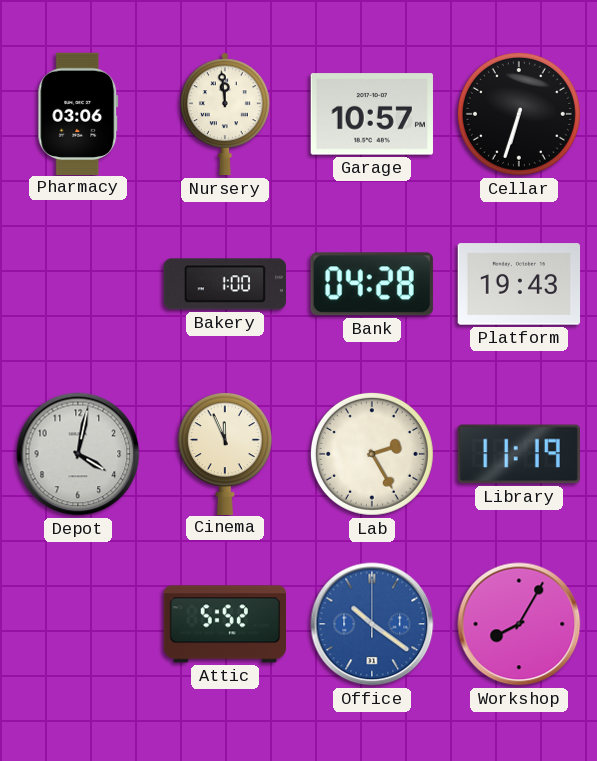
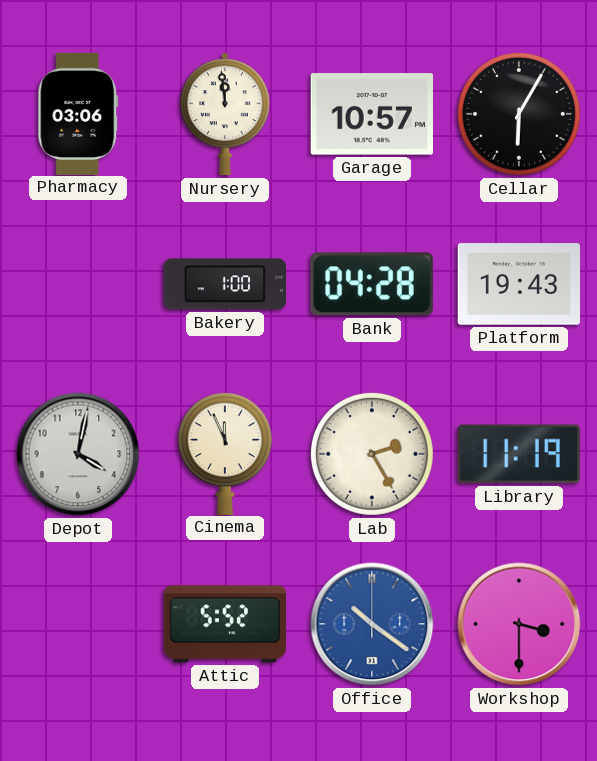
Cellar: 6:33 -> 6:05
Workshop: 8:05 -> 3:30
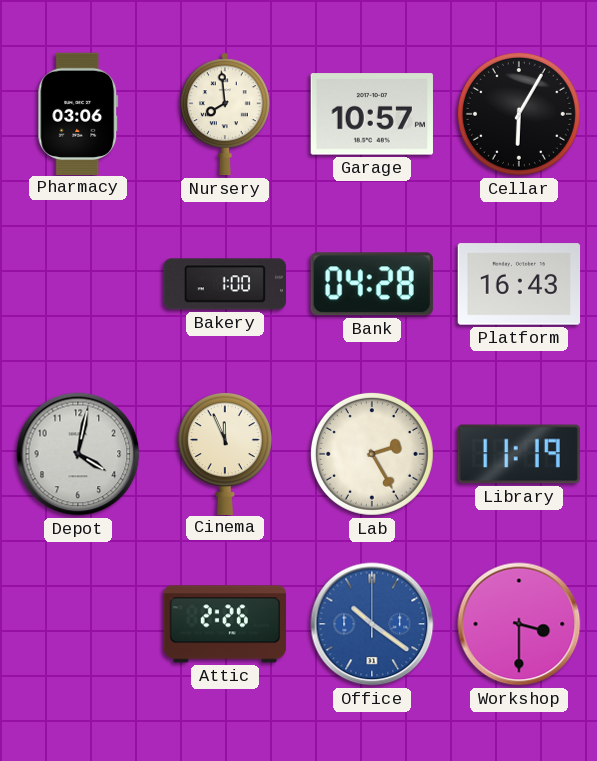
Nursery: 11:59 -> 7:59
Platform: 19:43 -> 16:43
Attic: 5:52 -> 2:26
